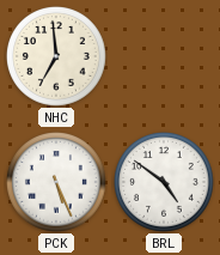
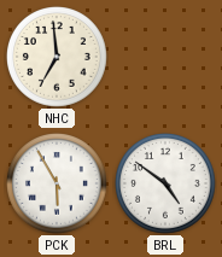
PCK: 5:26 -> 5:55
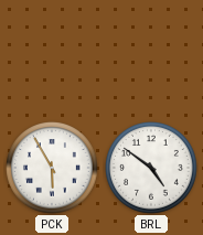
NHC: 6:59 -> none
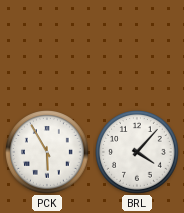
BRL: 4:51 -> 4:07
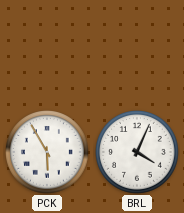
BRL: 4:07 -> 4:04
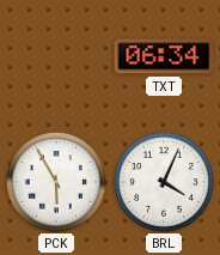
TXT: none -> 06:34
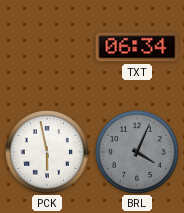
PCK: 5:55 -> 5:58
BRL dial: white -> grey
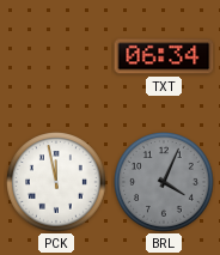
PCK: 5:58 -> 11:58
